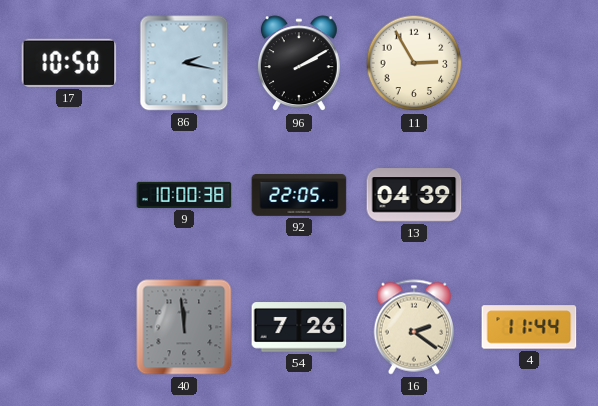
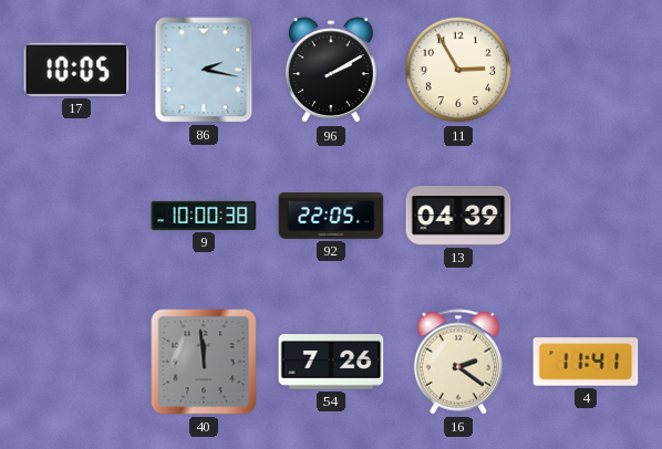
17: 10:50 -> 10:05
4: 11:44 -> 11:41
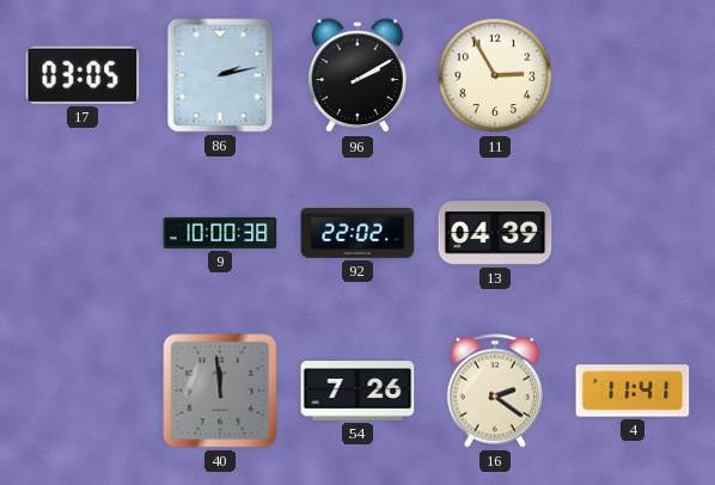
17: 10:05 -> 03:05
86: 2:17 -> 2:13
92: 22:05 -> 22:02
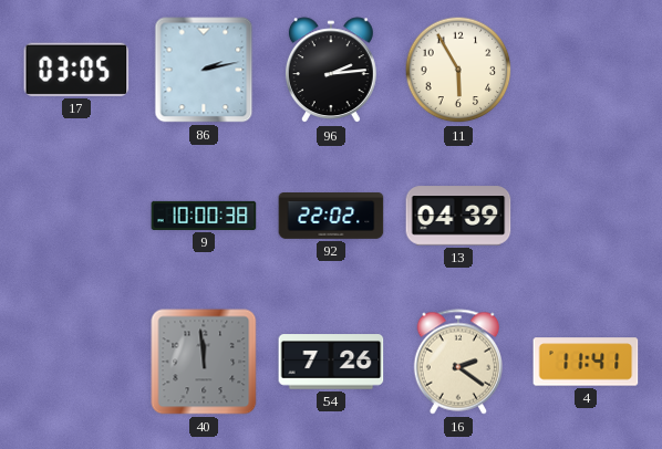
96: 2:10 -> 2:14
11: 2:55 -> 5:55
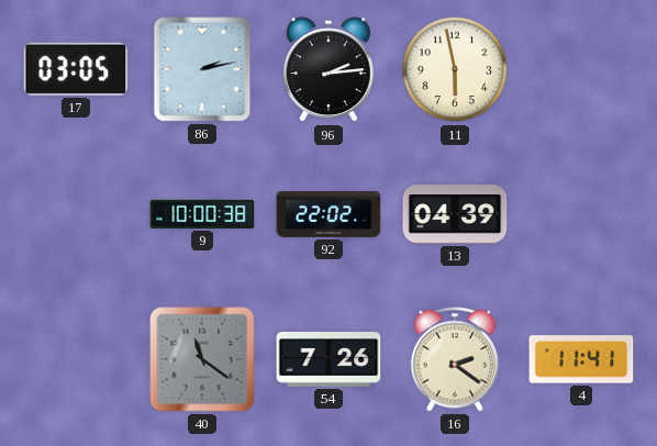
11: 5:55 -> 5:58
40: 11:59 -> 11:21
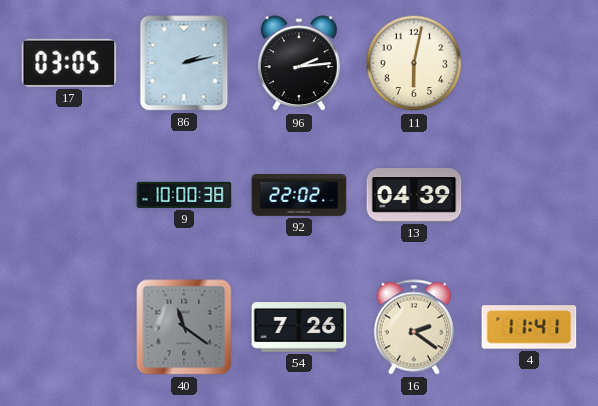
11: 5:58 -> 6:02
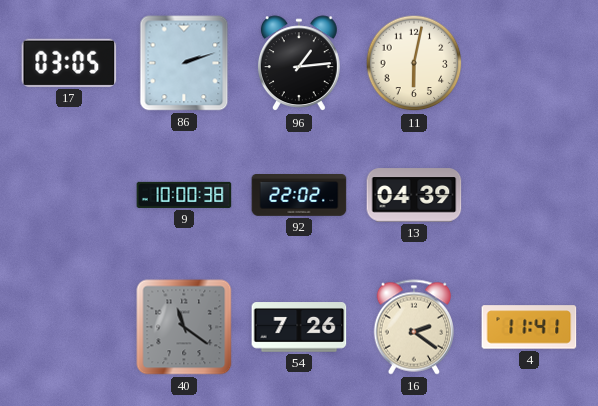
86: 2:13 -> 2:12
96: 2:14 -> 1:14
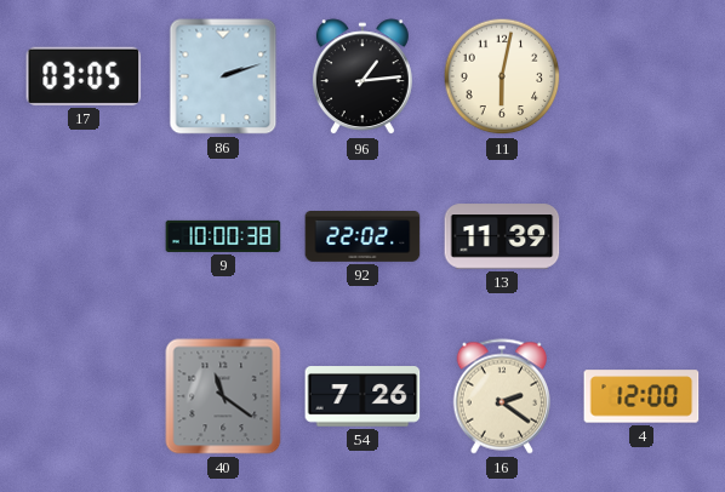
13: 04:39 -> 11:39
4: 11:41 -> 12:00
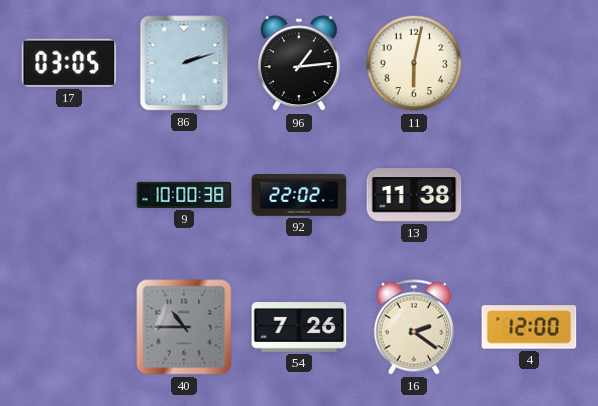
13: 11:39 -> 11:38
40: 11:21 -> 10:45
